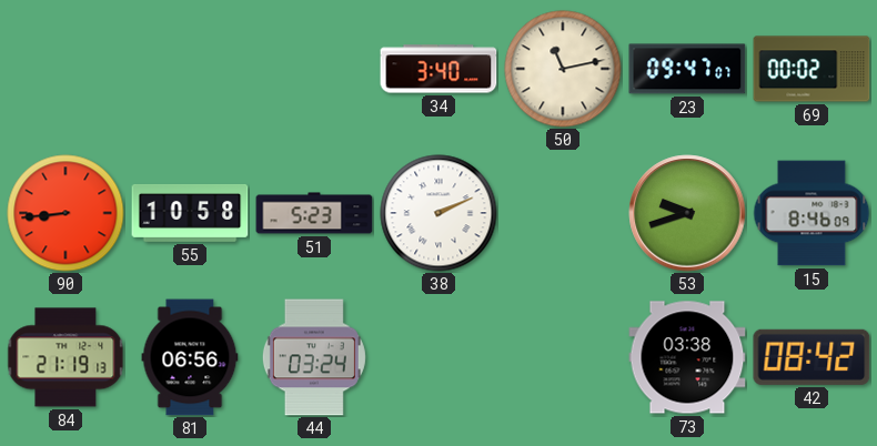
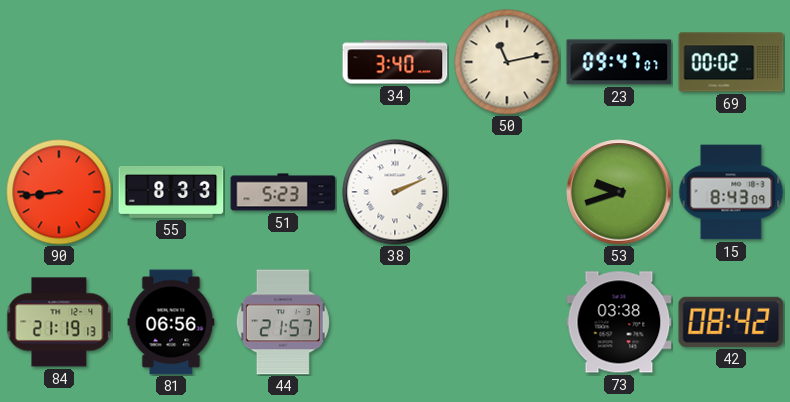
55: 10:58 -> 8:33
15: 8:46 -> 8:43
44: 03:24 -> 21:57
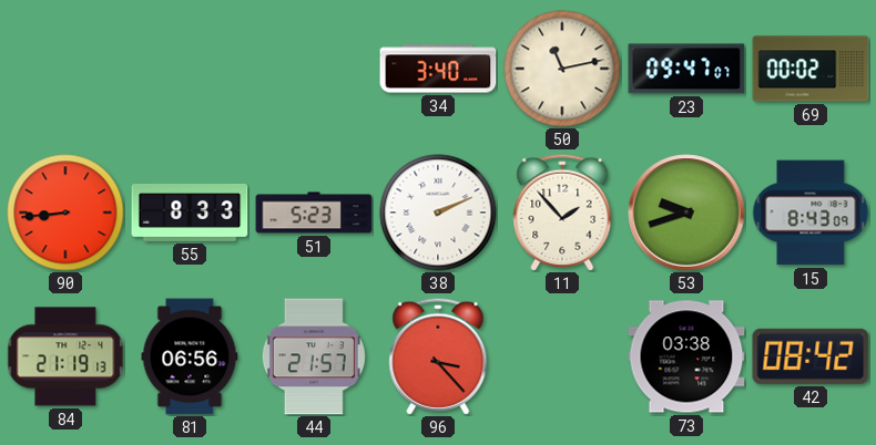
11: none -> 1:53
96: none -> 3:23
